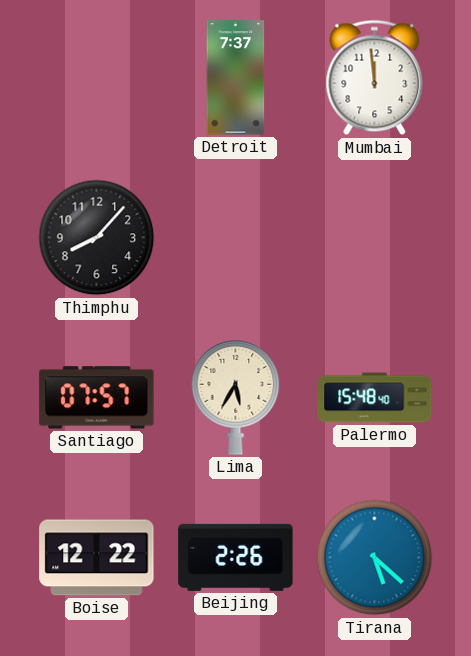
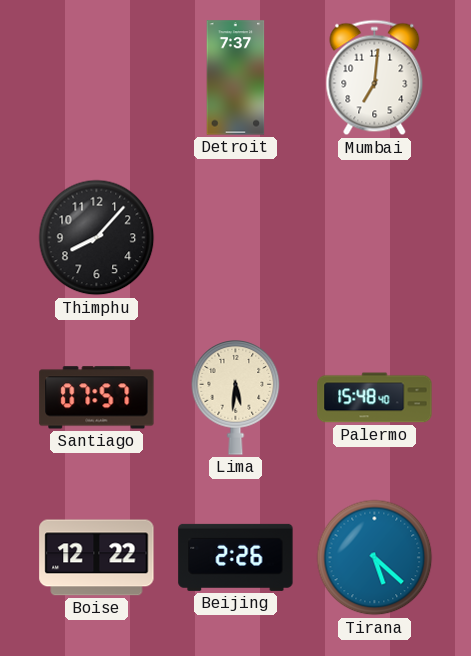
Mumbai: 11:59 -> 7:01
Lima: 5:35 -> 5:31
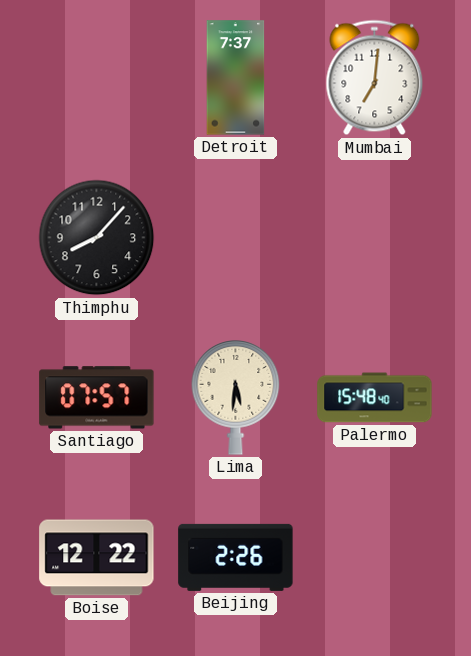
Tirana: 5:22 -> none
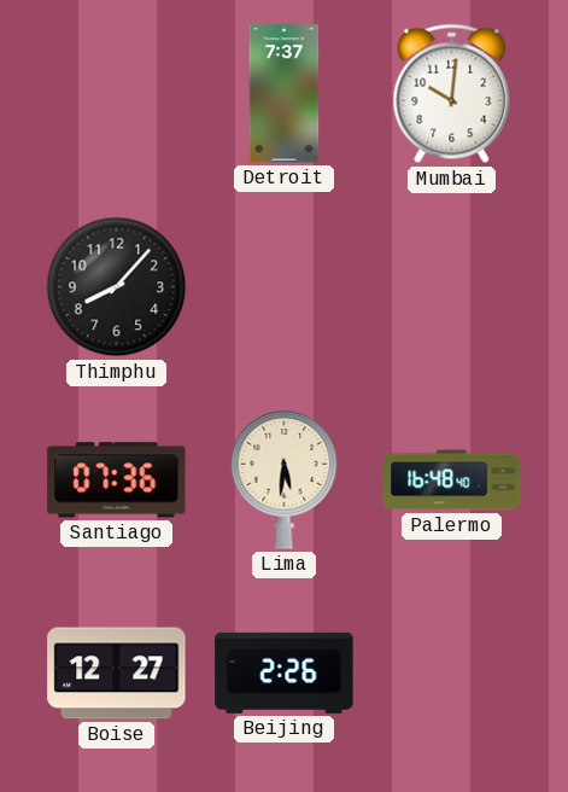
Mumbai: 7:01 -> 10:01
Santiago: 07:57 -> 07:36
Palermo: 15:48 -> 16:48
Boise: 12:22 -> 12:27
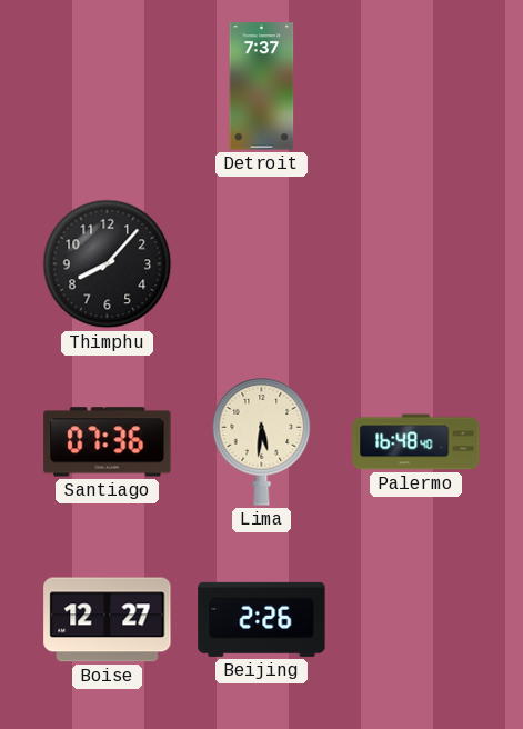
Mumbai: 10:01 -> none
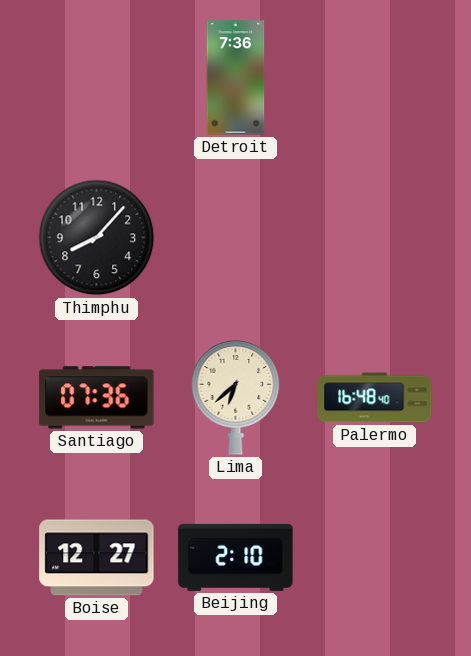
Detroit: 7:37 -> 7:36
Lima: 5:31 -> 6:38
Beijing: 2:26 -> 2:10
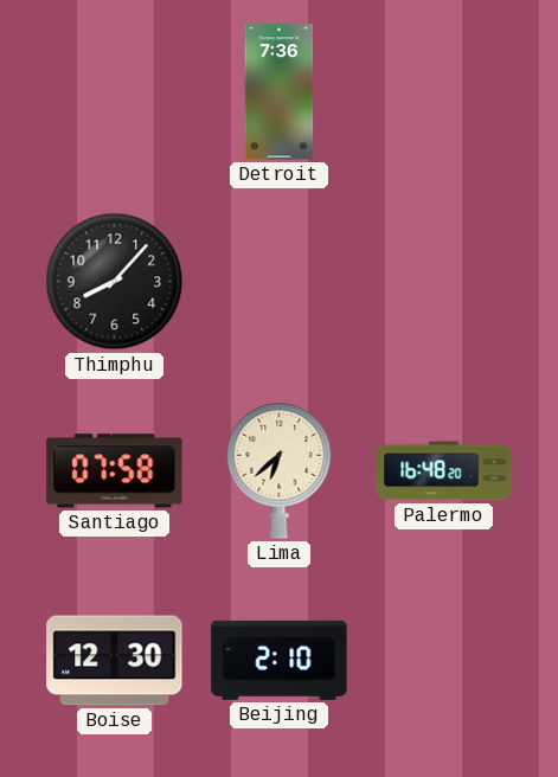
Santiago: 07:36 -> 07:58
Palermo: 16:48:40 -> 16:48:20
Boise: 12:27 -> 12:30
